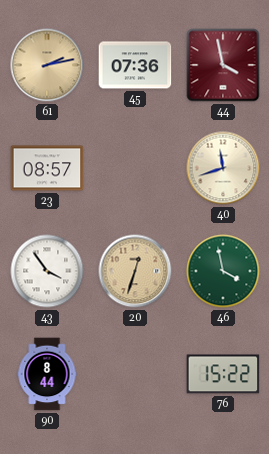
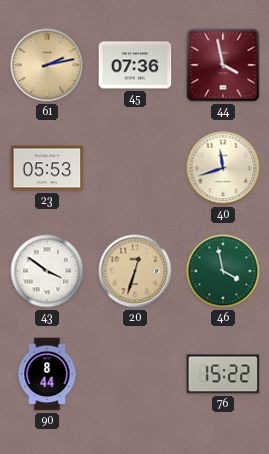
23: 08:57 -> 05:53
43: 3:54 -> 3:51
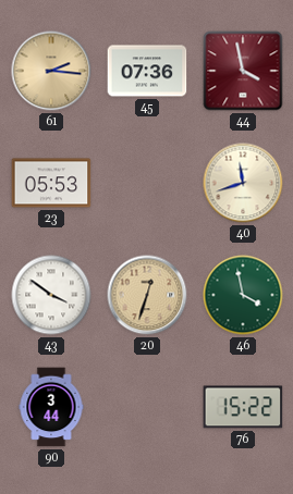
61: 2:13 -> 2:16
90: 8:44 -> 3:44
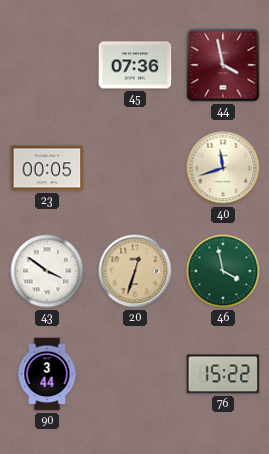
61: 2:16 -> none
23: 05:53 -> 00:05
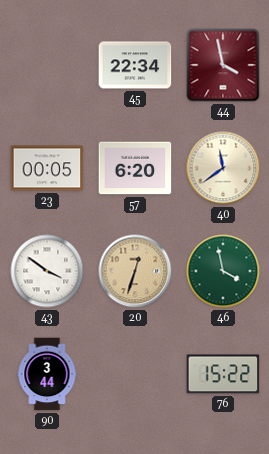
45: 07:36 -> 22:34
57: none -> 6:20
40: 11:42 -> 11:39
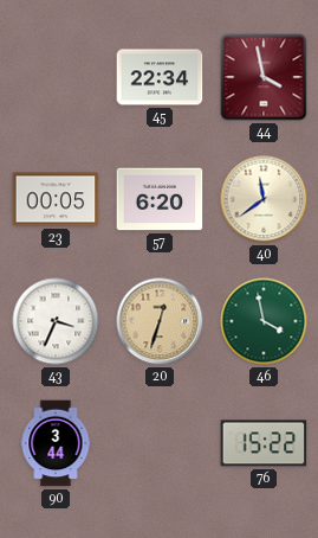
43: 3:51 -> 3:34
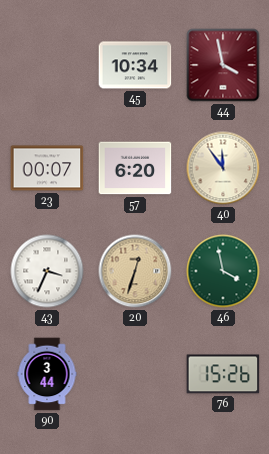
45: 22:34 -> 10:34
23: 00:05 -> 00:07
40: 11:39 -> 11:54
76: 15:22 -> 15:26
